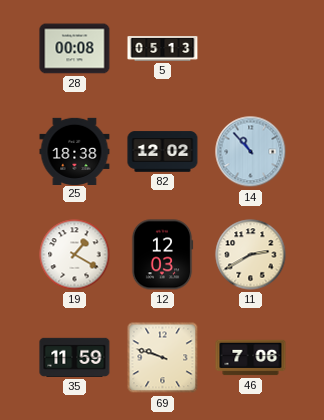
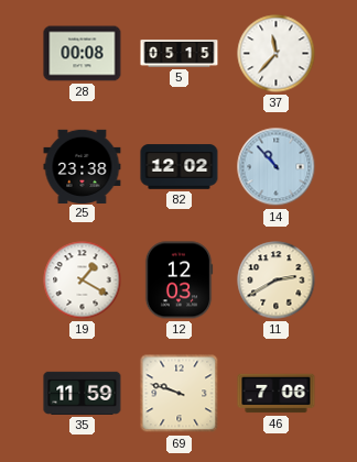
5: 05:13 -> 05:15
37: none -> 11:37
25: 18:38 -> 23:38
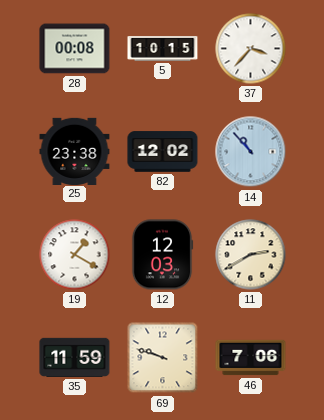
5: 05:15 -> 10:15
37: 11:37 -> 3:37
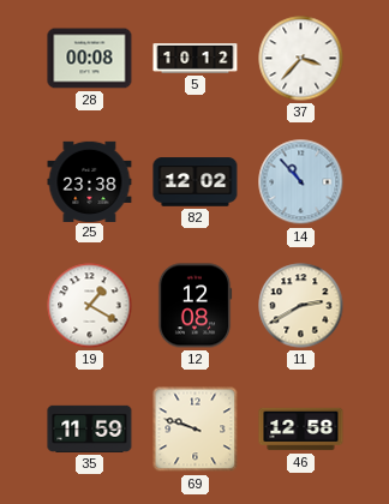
5: 10:15 -> 10:12
12: 12:03 -> 12:08
46: 7:06 -> 12:58
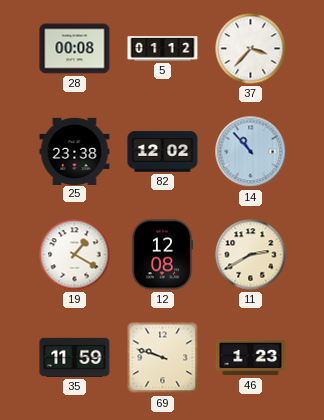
5: 10:12 -> 01:12
46: 12:58 -> 1:23
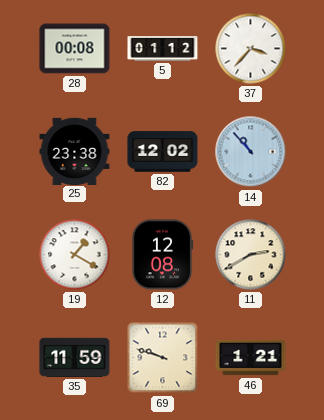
46: 1:23 -> 1:21
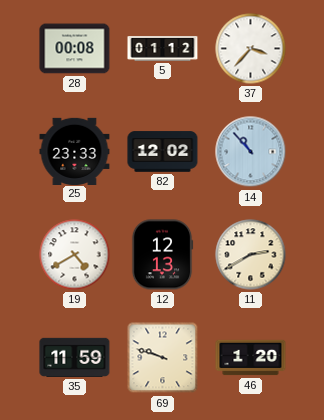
25: 23:38 -> 23:33
19: 1:20 -> 4:40
12: 12:08 -> 12:13
46: 1:21 -> 1:20
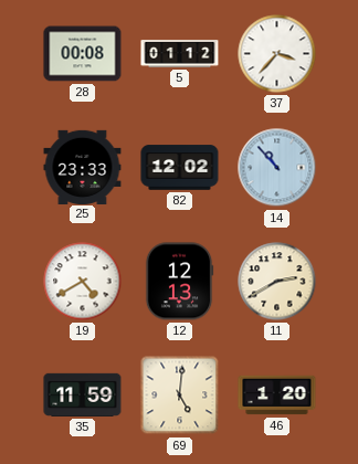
69: 9:48 -> 5:01
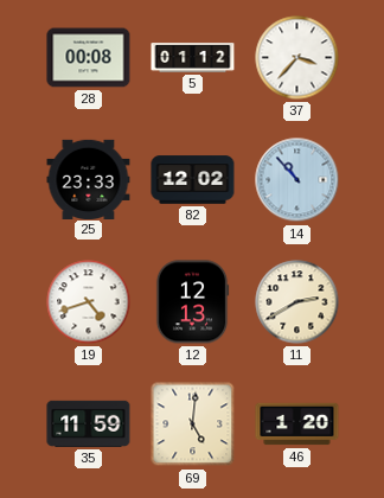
19: 4:40 -> 4:42
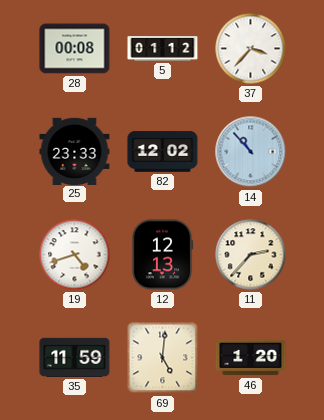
11: 2:40 -> 2:37
